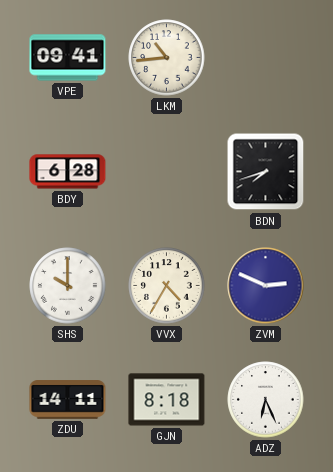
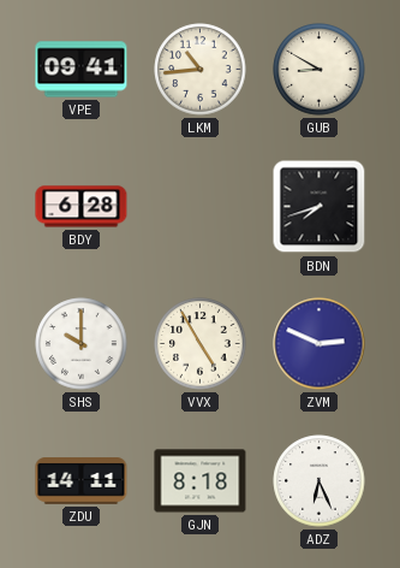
GUB: none -> 8:50
VVX: 4:35 -> 4:55
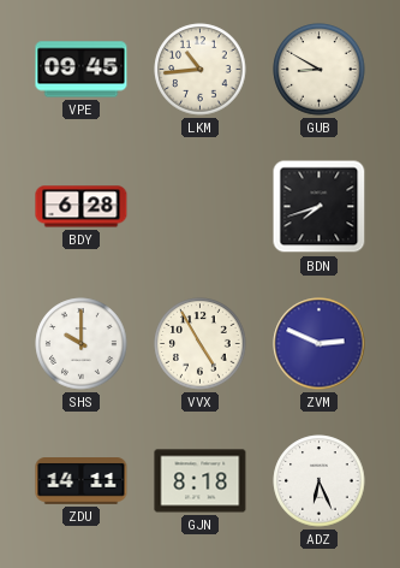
VPE: 09:41 -> 09:45
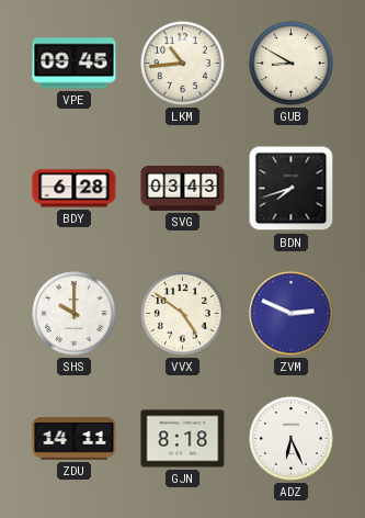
SVG: none -> 03:43
VVX: 4:55 -> 4:51
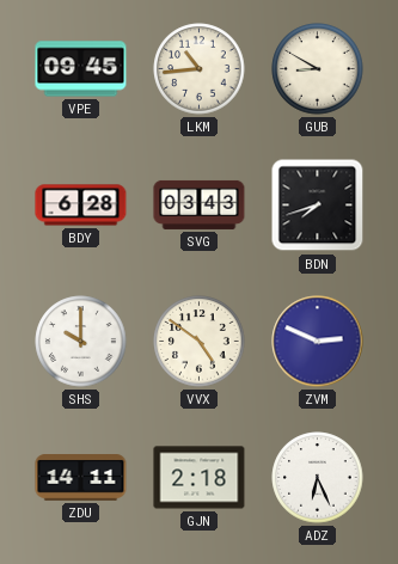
GJN: 8:18 -> 2:18
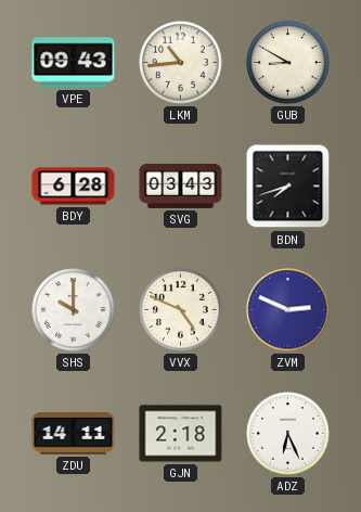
VPE: 09:45 -> 09:43
VVX: 4:51 -> 4:49
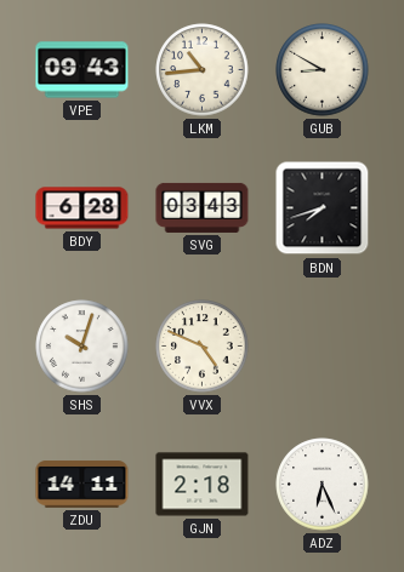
SHS: 10:00 -> 10:03
ZVM: 2:49 -> none
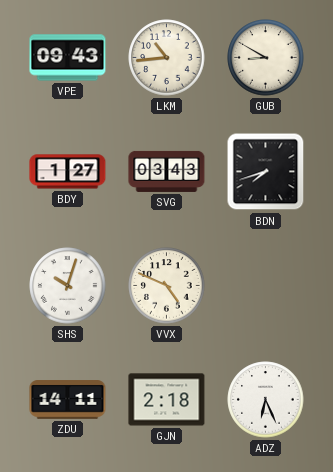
BDY: 6:28 -> 1:27
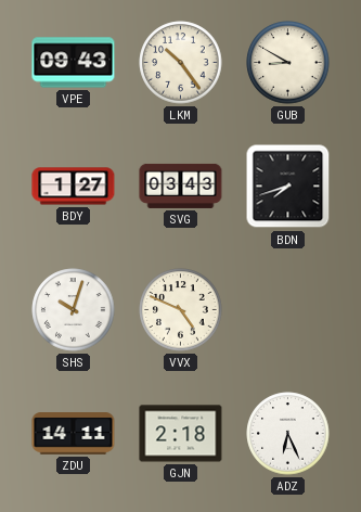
LKM: 10:44 -> 10:24
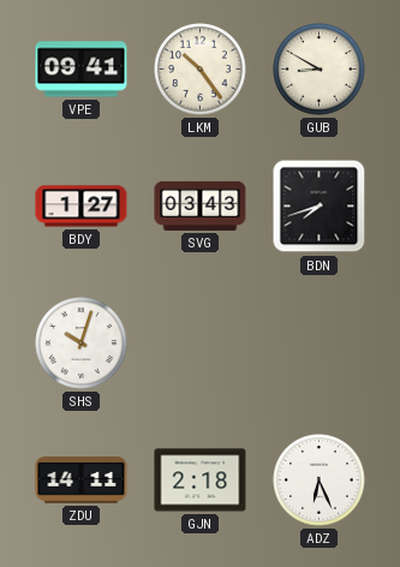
VPE: 09:43 -> 09:41
VVX: 4:49 -> none
